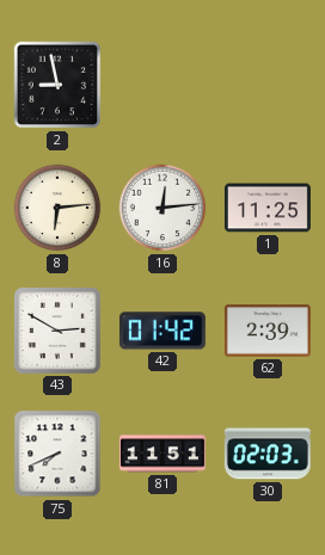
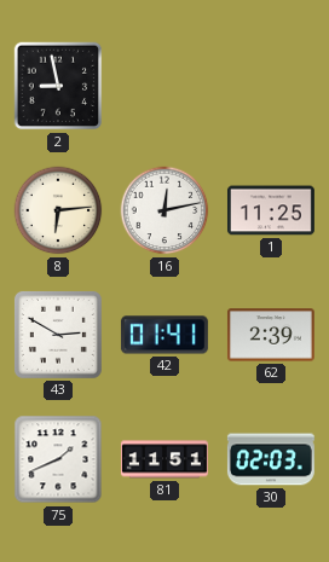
16: 12:14 -> 12:13
42: 01:42 -> 01:41
75: 7:41 -> 1:41
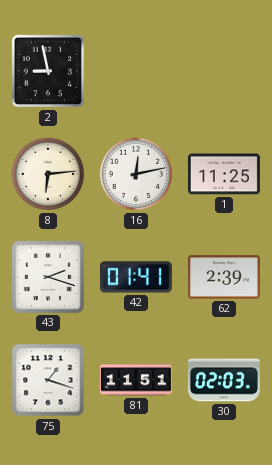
43: 2:50 -> 2:18
75: 1:41 -> 1:18
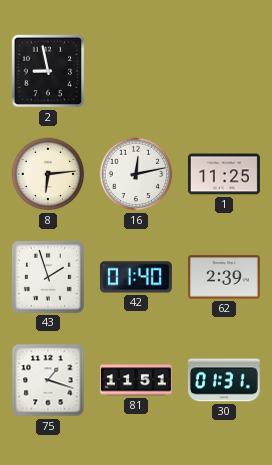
43: 2:18 -> 1:57
42: 01:41 -> 01:40
30: 02:03 -> 01:31
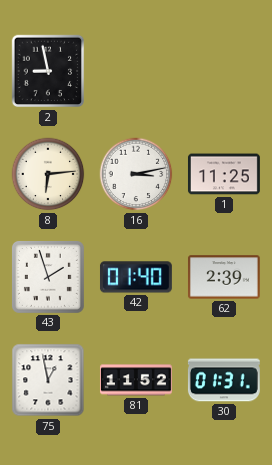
16: 12:13 -> 3:13
75: 1:18 -> 12:58
81: 11:51 -> 11:52
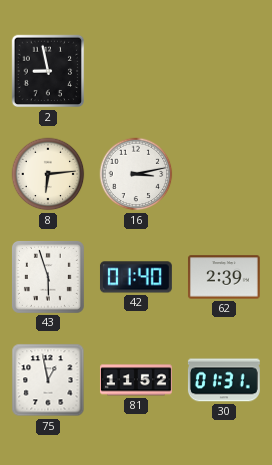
1: 11:25 -> none
43: 1:57 -> 5:57
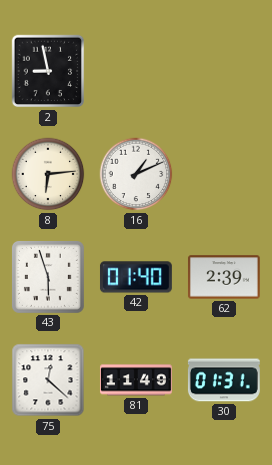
16: 3:13 -> 1:11
75: 12:58 -> 12:22
81: 11:52 -> 11:49
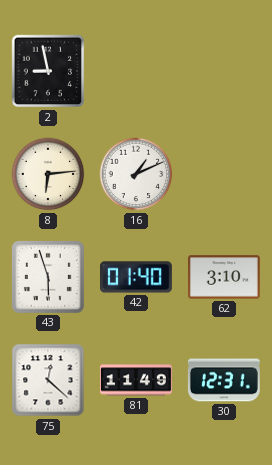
62: 2:39 -> 3:10
30: 01:31 -> 12:31
